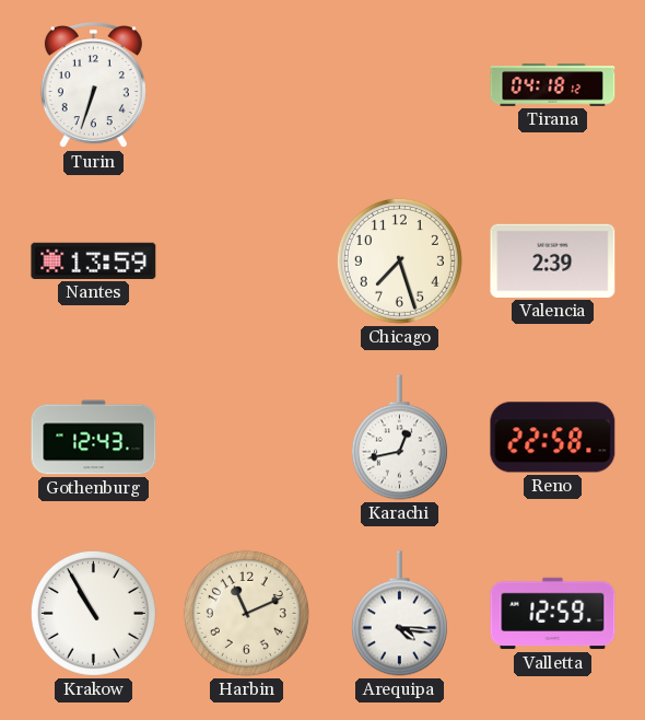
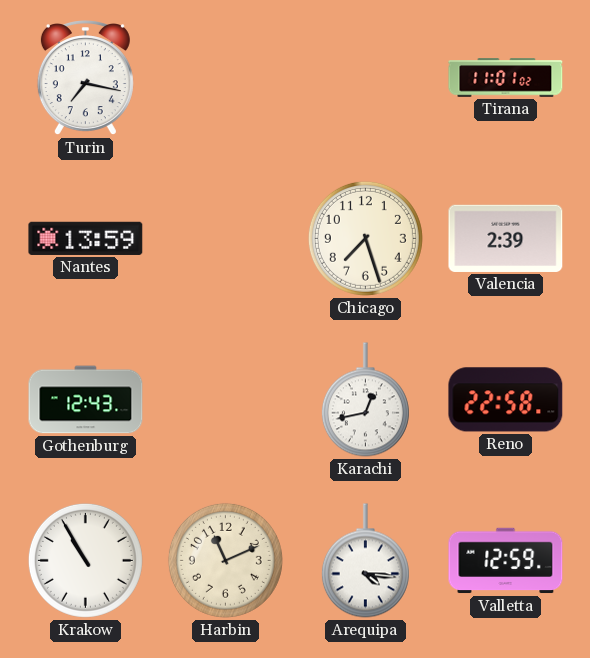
Turin: 6:33 -> 7:17
Tirana: 04:18 -> 11:01
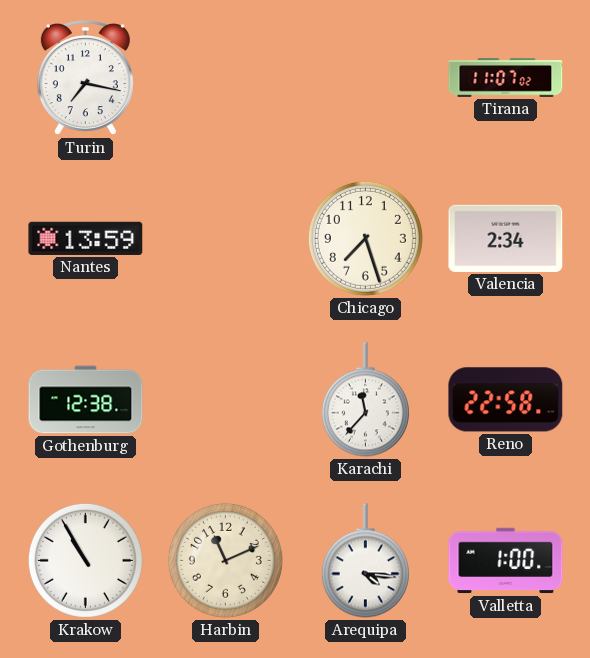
Tirana: 11:01 -> 11:07
Valencia: 2:39 -> 2:34
Gothenburg: 12:43 -> 12:38
Karachi: 12:43 -> 11:37
Valletta: 12:59 -> 1:00
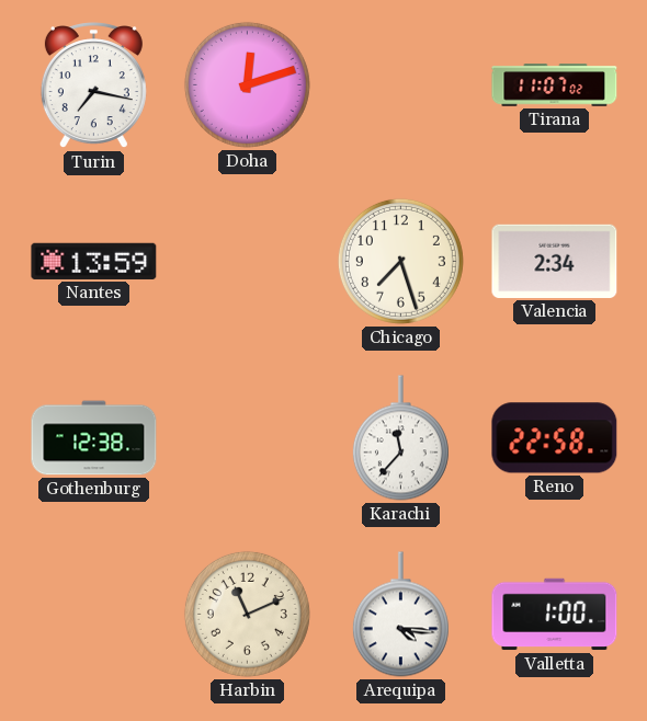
Doha: none -> 12:12
Krakow: 10:55 -> none
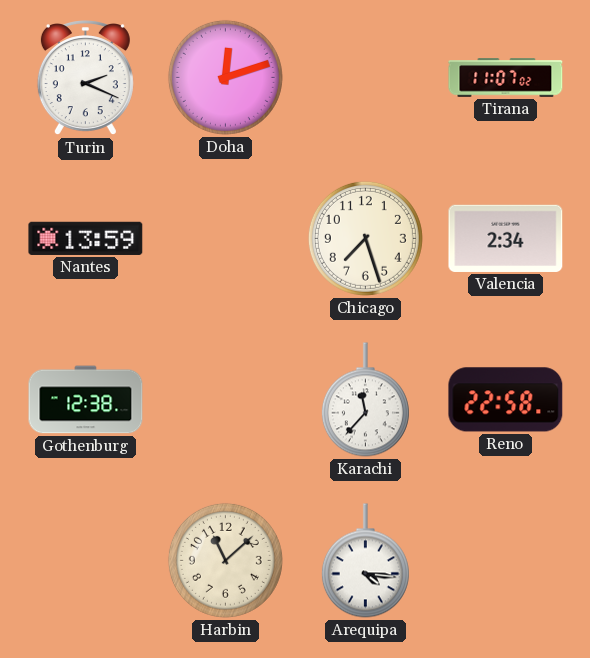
Turin: 7:17 -> 2:19
Harbin: 11:11 -> 11:08
Valletta: 1:00 -> none
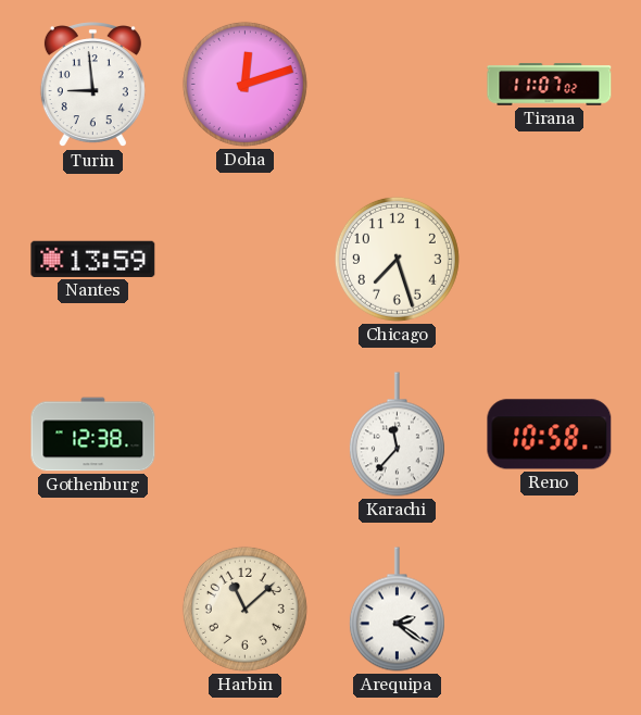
Turin: 2:19 -> 8:59
Valencia: 2:34 -> none
Reno: 22:58 -> 10:58
Arequipa: 4:16 -> 2:21
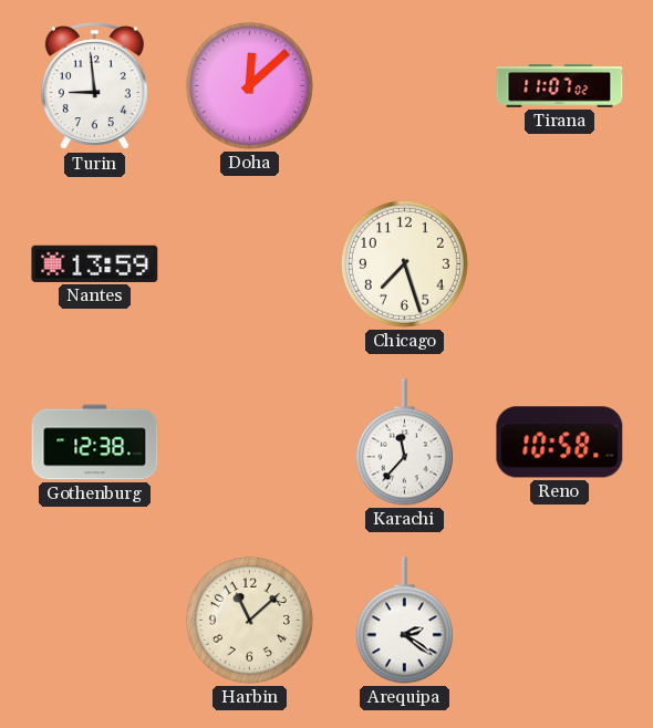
Doha: 12:12 -> 12:08
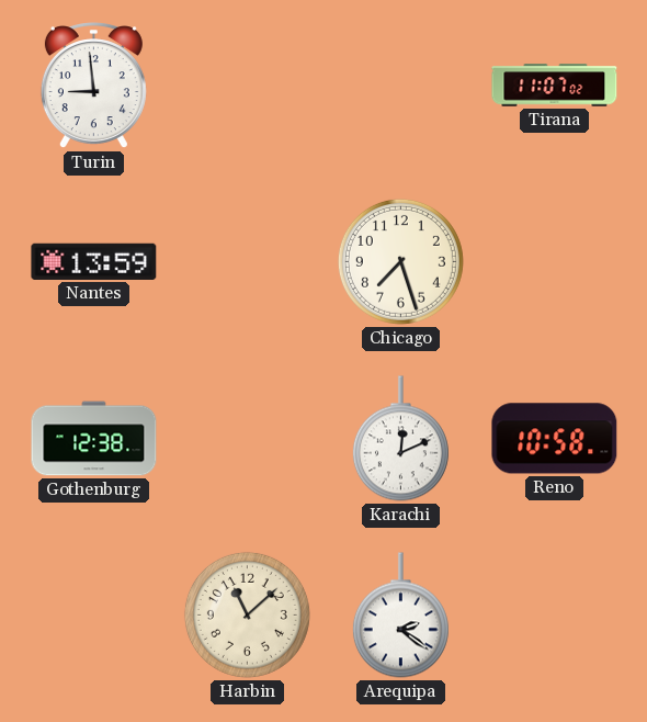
Doha: 12:08 -> none
Karachi: 11:37 -> 12:11
